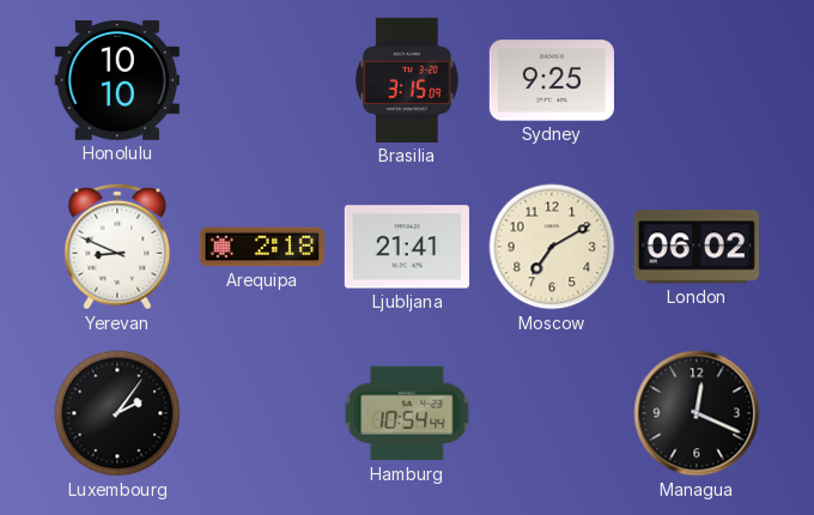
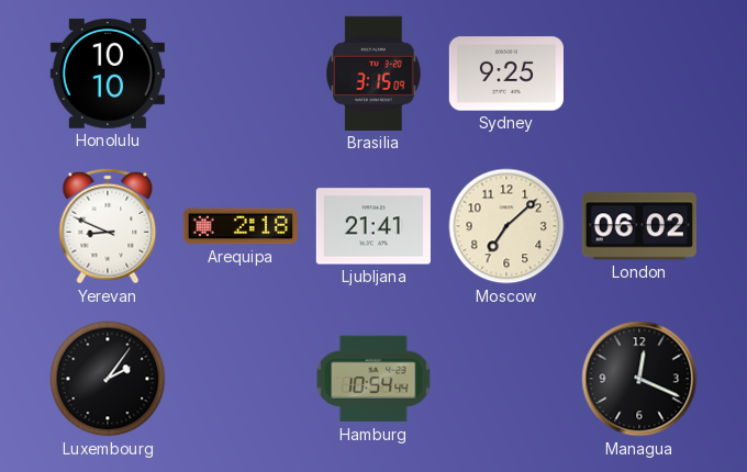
Moscow: 7:10 -> 7:08
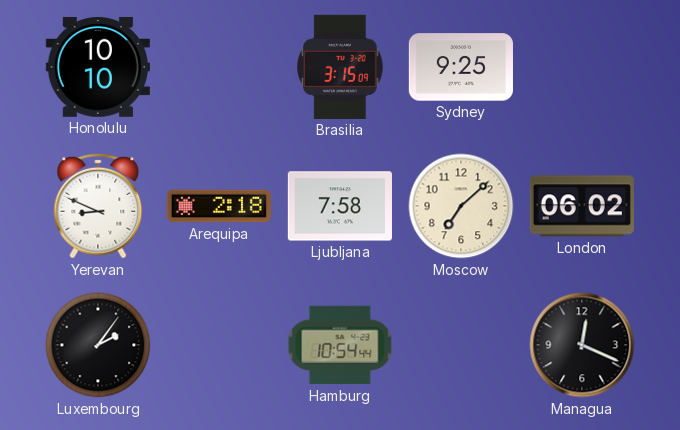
Ljubljana: 21:41 -> 7:58
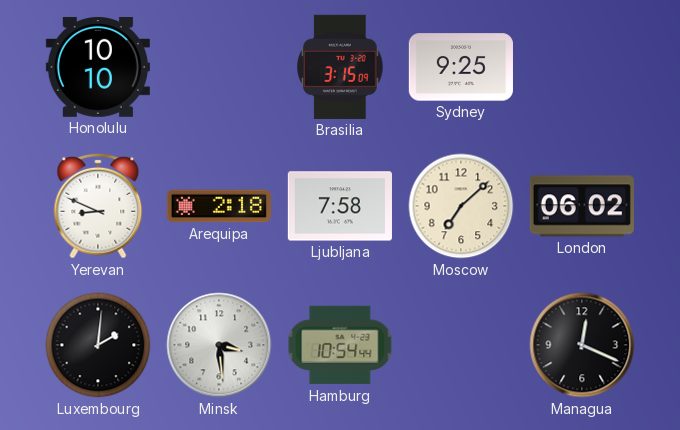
Luxembourg: 2:06 -> 2:01
Minsk: none -> 3:29
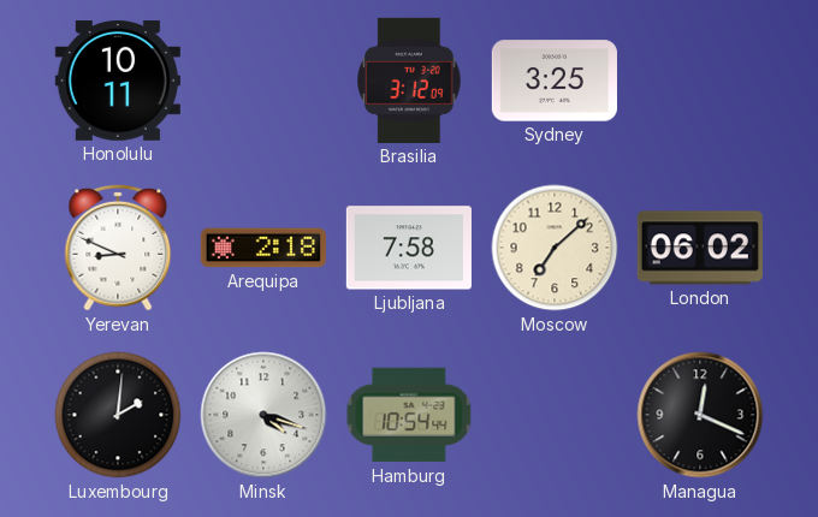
Honolulu: 10:10 -> 10:11
Brasilia: 3:15 -> 3:12
Sydney: 9:25 -> 3:25
Minsk: 3:29 -> 4:18
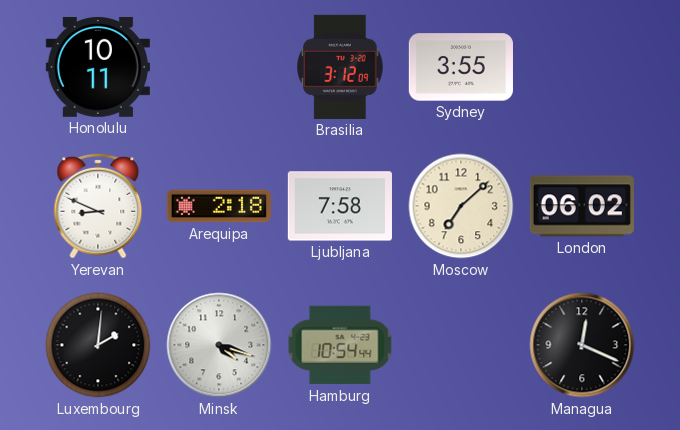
Sydney: 3:25 -> 3:55
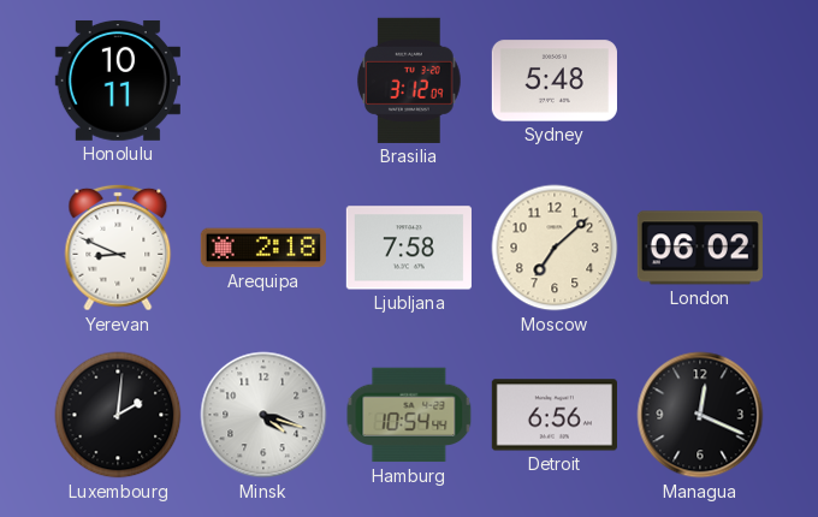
Sydney: 3:55 -> 5:48
Detroit: none -> 6:56
